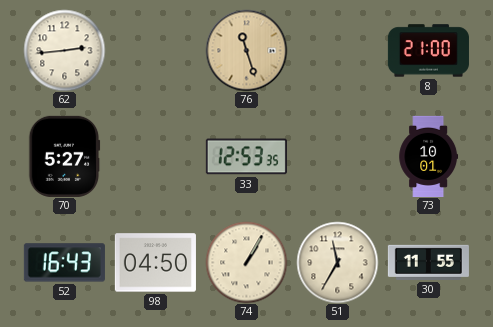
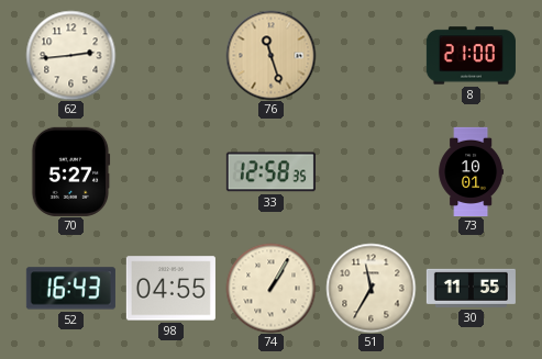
33: 12:53 -> 12:58
98: 04:50 -> 04:55
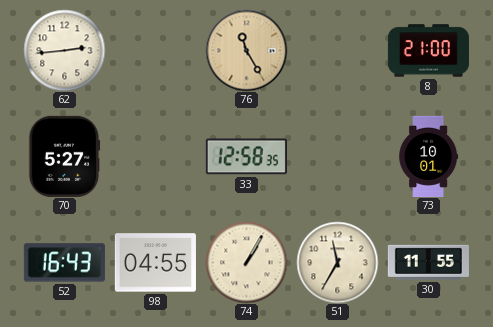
76: 11:27 -> 11:25
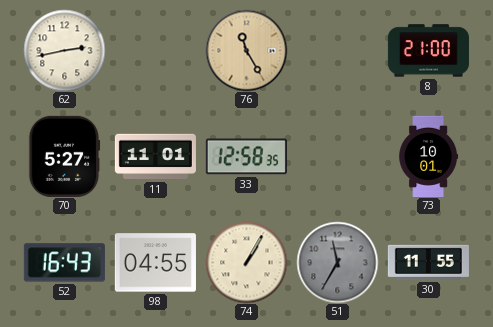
62: 2:44 -> 2:43
11: none -> 11:01
51 dial: cream -> grey
